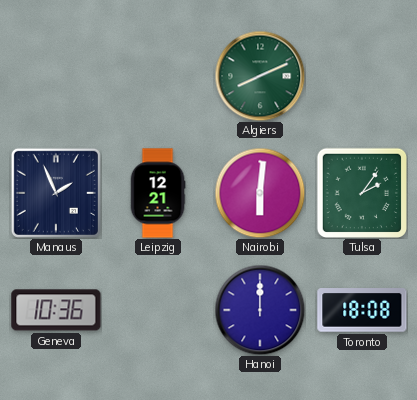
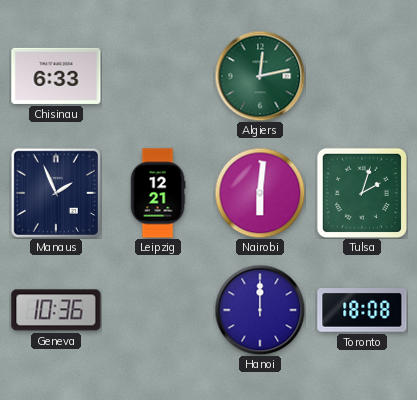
Chisinau: none -> 6:33
Algiers: 8:11 -> 12:13
Tulsa: 2:06 -> 2:03
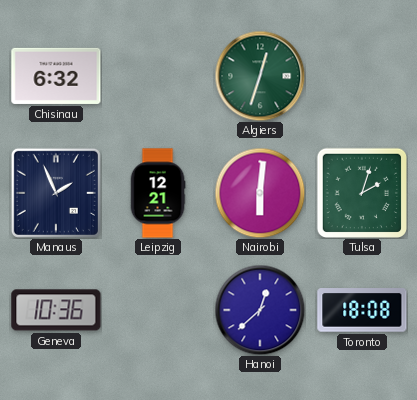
Chisinau: 6:33 -> 6:32
Algiers: 12:13 -> 12:33
Hanoi: 12:00 -> 12:38
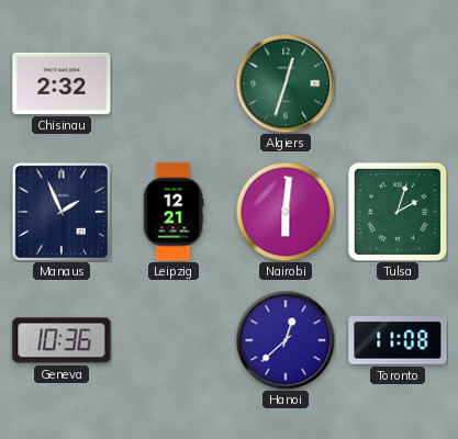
Chisinau: 6:32 -> 2:32
Toronto: 18:08 -> 11:08
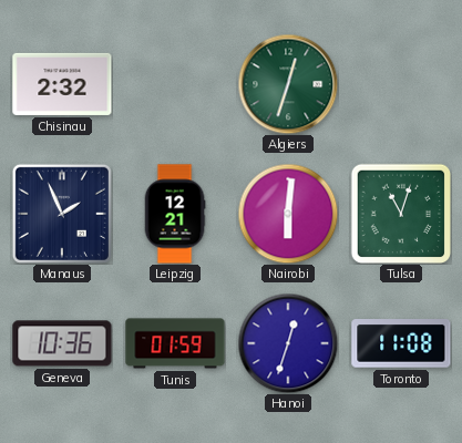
Tulsa: 2:03 -> 11:03
Tunis: none -> 01:59
Hanoi: 12:38 -> 12:33
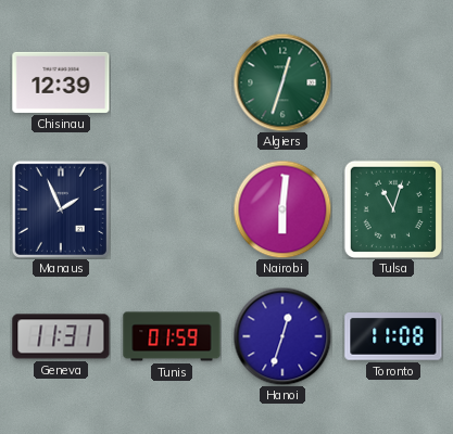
Chisinau: 2:32 -> 12:39
Leipzig: 12:21 -> none
Geneva: 10:36 -> 11:31
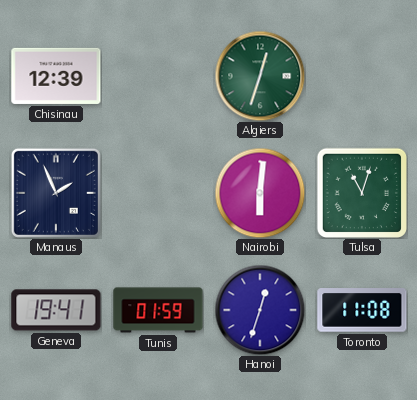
Geneva: 11:31 -> 19:41
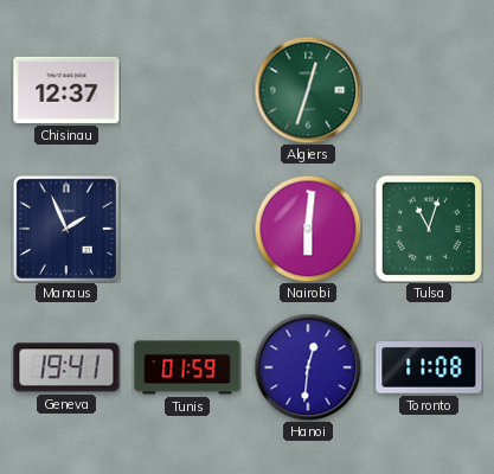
Chisinau: 12:39 -> 12:37
Hanoi: 12:33 -> 12:31
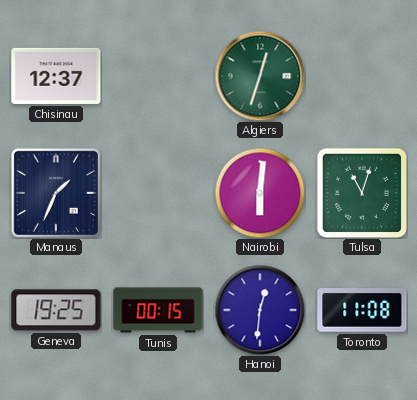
Manaus: 1:56 -> 1:34
Geneva: 19:41 -> 19:25
Tunis: 01:59 -> 00:15
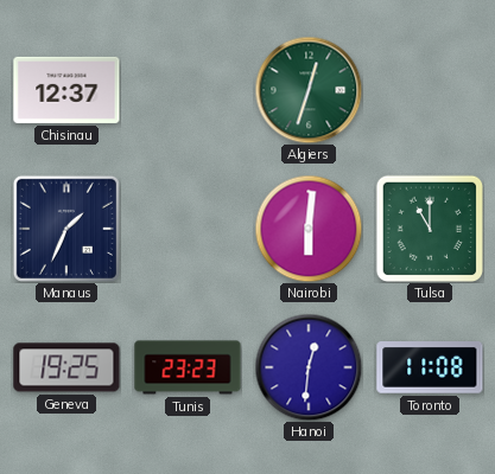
Tulsa: 11:03 -> 11:00
Tunis: 00:15 -> 23:23
